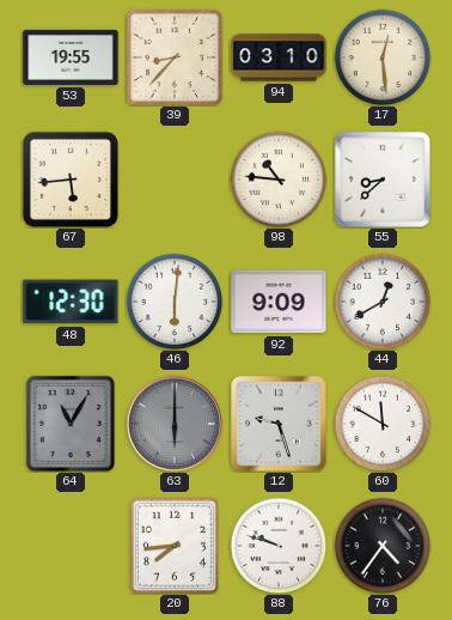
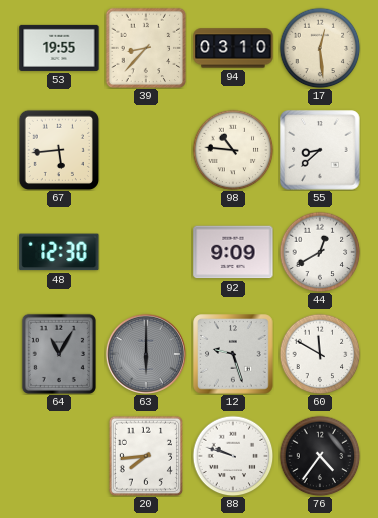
46: 6:01 -> none
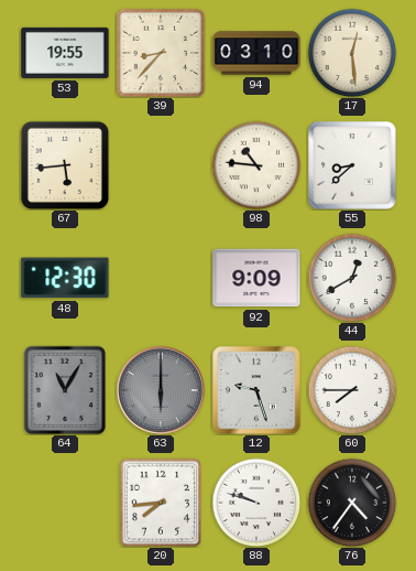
60: 11:50 -> 7:45
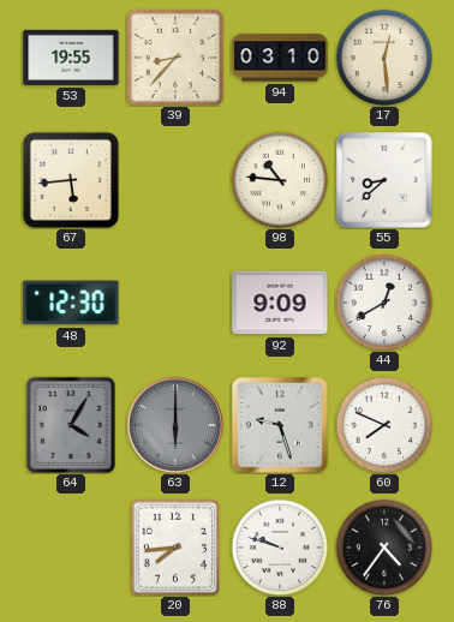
64: 11:05 -> 4:05
60: 7:45 -> 7:49
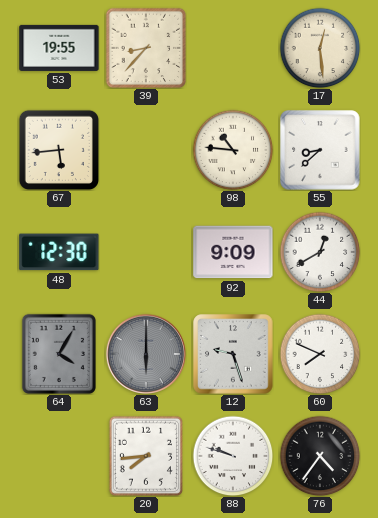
94: 03:10 -> none
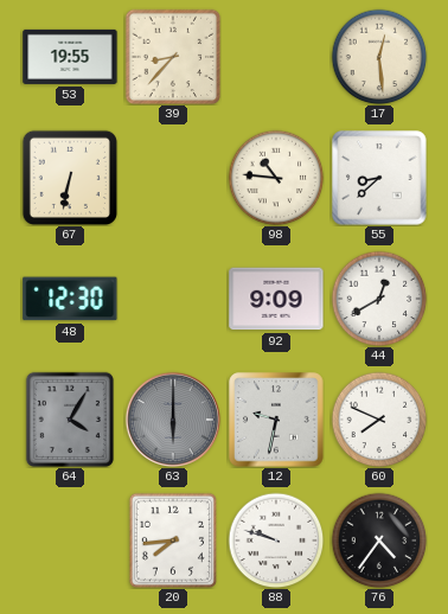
67: 5:44 -> 6:32
12: 9:27 -> 9:32
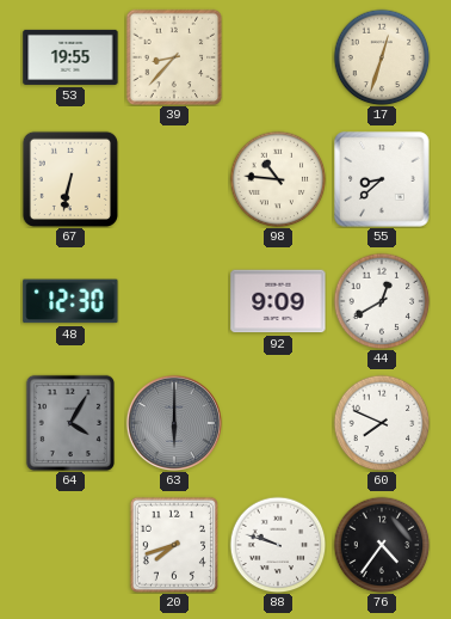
17: 12:29 -> 12:33
12: 9:32 -> none
20: 7:44 -> 7:42
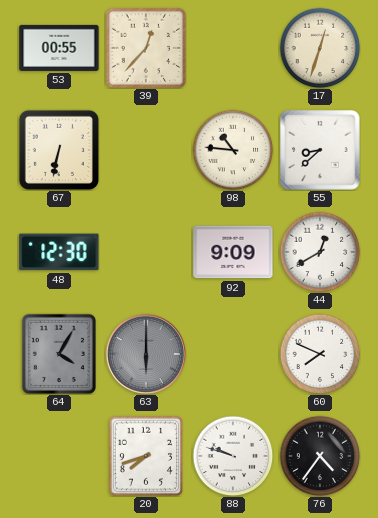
53: 19:55 -> 00:55
39: 8:37 -> 12:37
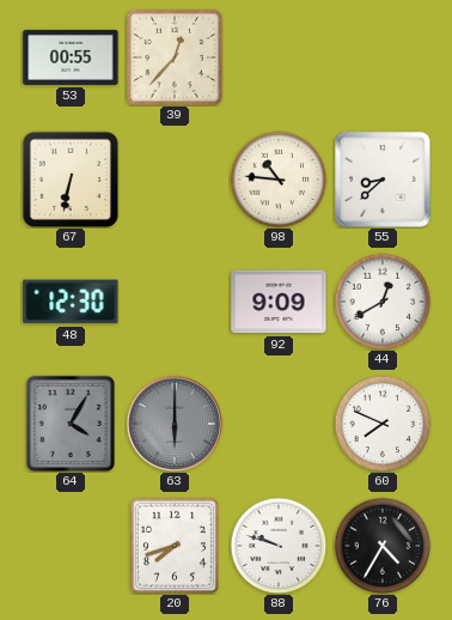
17: 12:33 -> none
76: 4:36 -> 4:35
